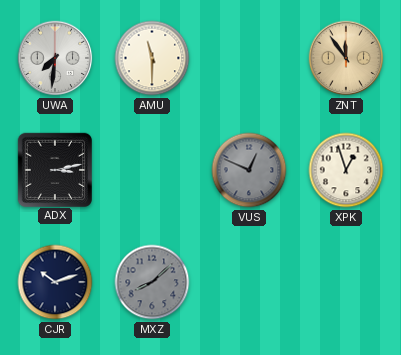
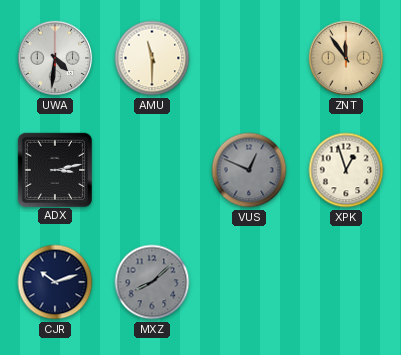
UWA: 7:31 -> 4:31
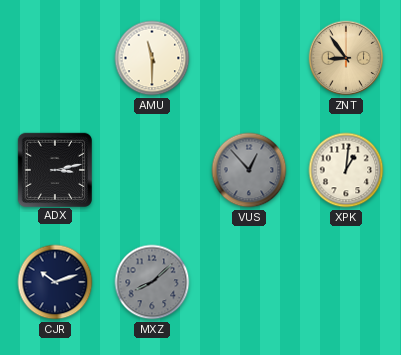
UWA: 4:31 -> none
ZNT: 11:54 -> 8:54
VUS: 12:49 -> 12:53
XPK: 12:57 -> 1:01
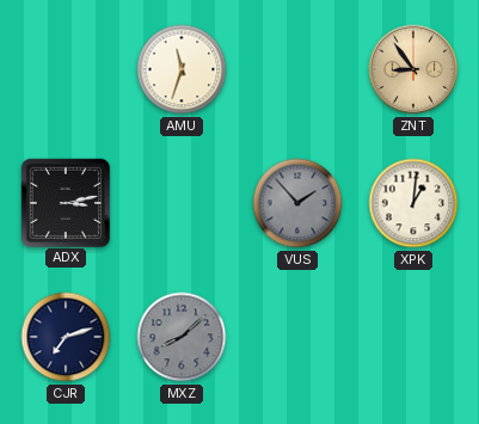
AMU: 11:30 -> 11:33
VUS: 12:53 -> 1:53
CJR: 10:12 -> 7:12
